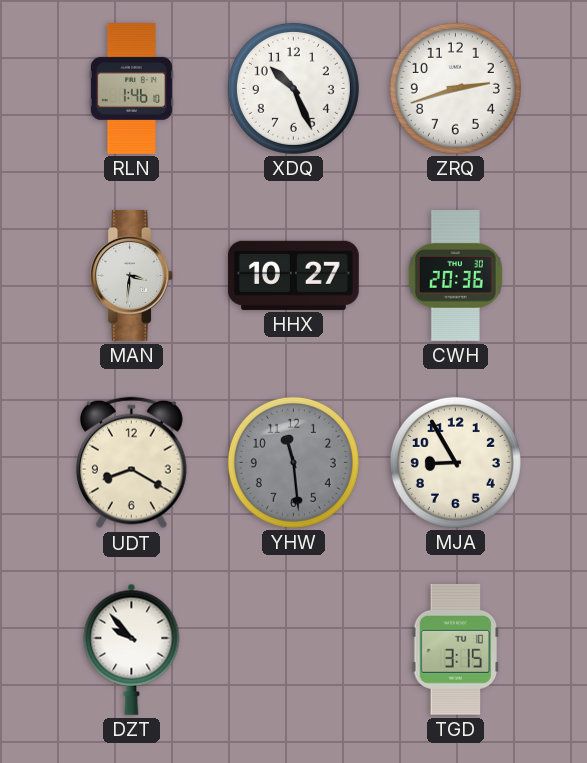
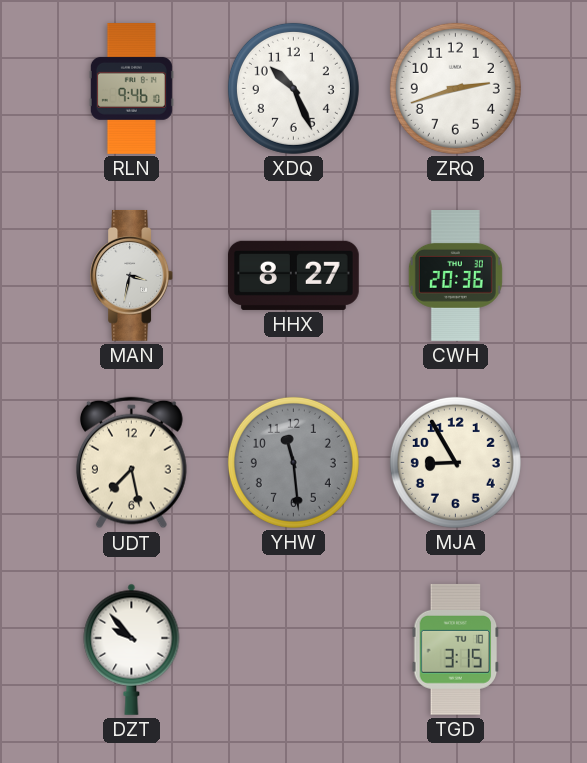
RLN: 1:46 -> 9:46
MAN: 3:31 -> 3:32
HHX: 10:27 -> 8:27
UDT: 8:20 -> 7:28
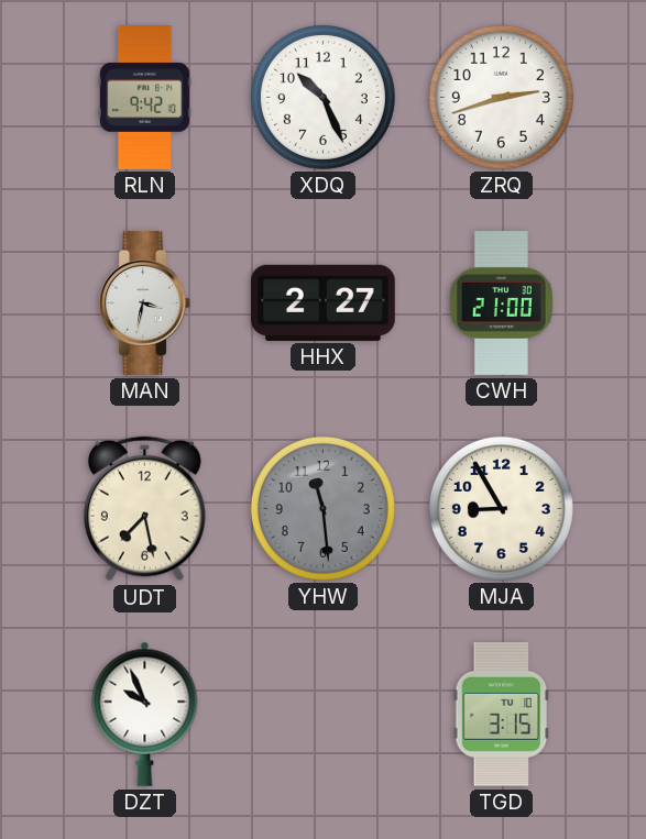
RLN: 9:46 -> 9:42
HHX: 8:27 -> 2:27
CWH: 20:36 -> 21:00
DZT: 9:53 -> 9:56
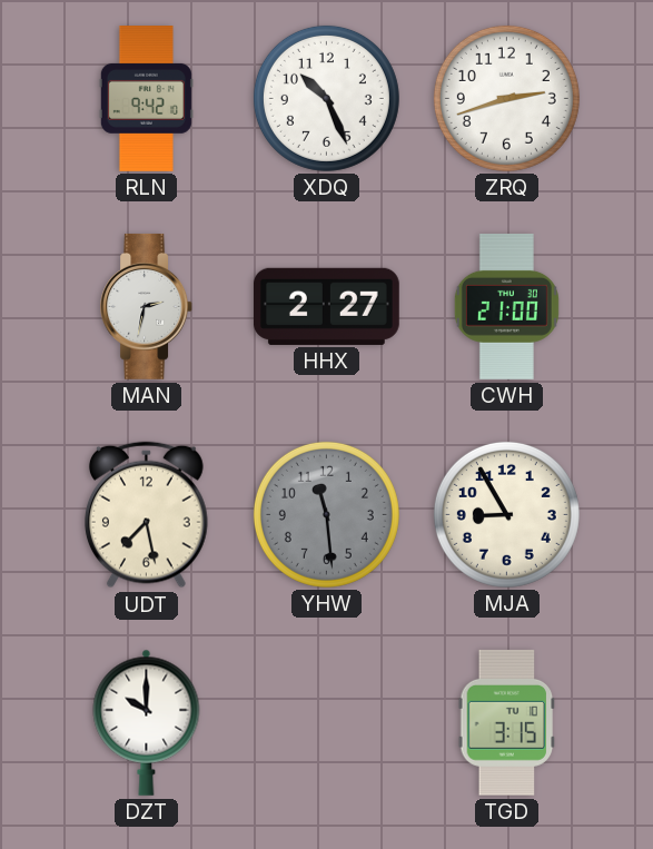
MAN: 3:32 -> 2:32
DZT: 9:56 -> 10:00
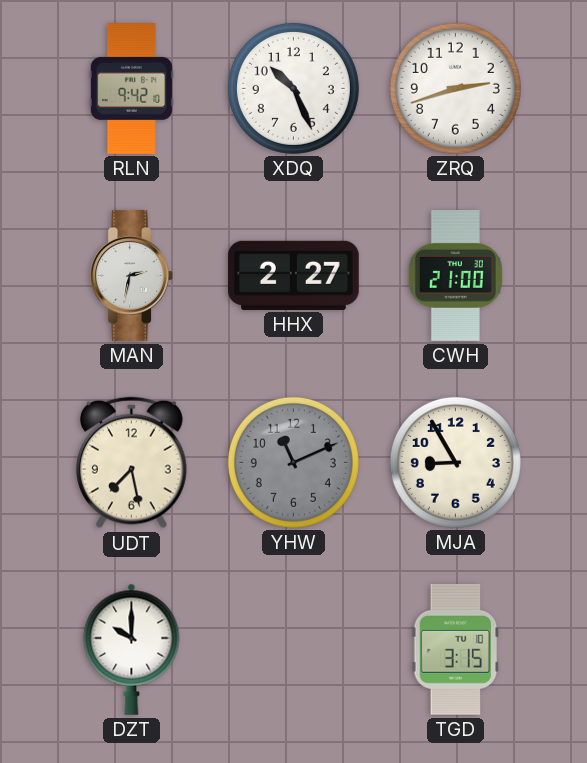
YHW: 11:29 -> 11:11
